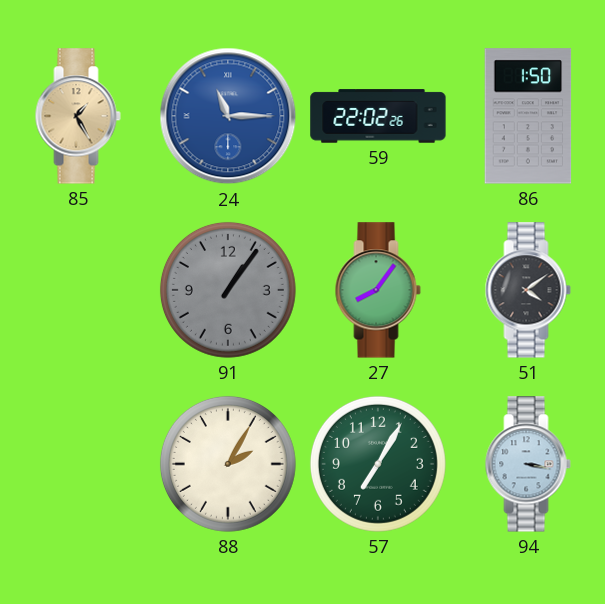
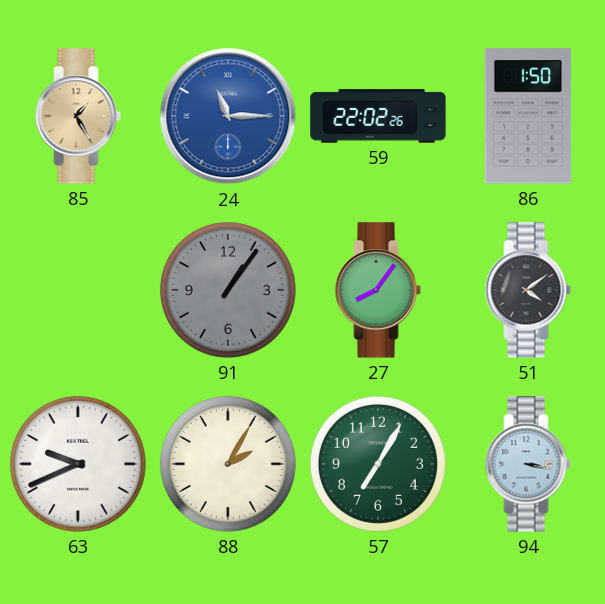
63: none -> 9:41
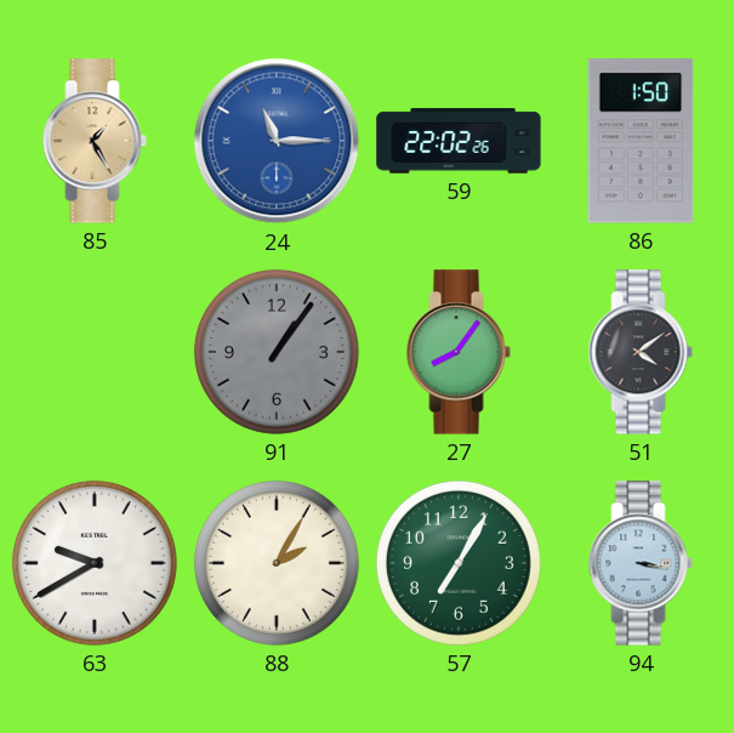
63: 9:41 -> 9:40
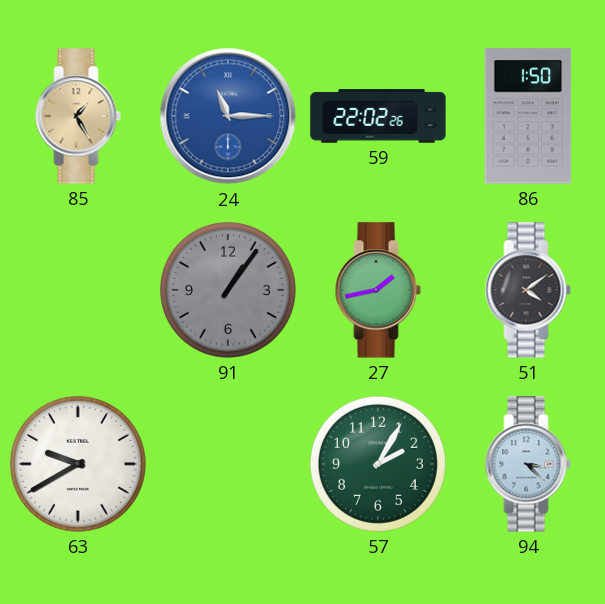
27: 8:06 -> 1:43
88: 2:05 -> none
57: 7:05 -> 2:05
94: 3:17 -> 3:22
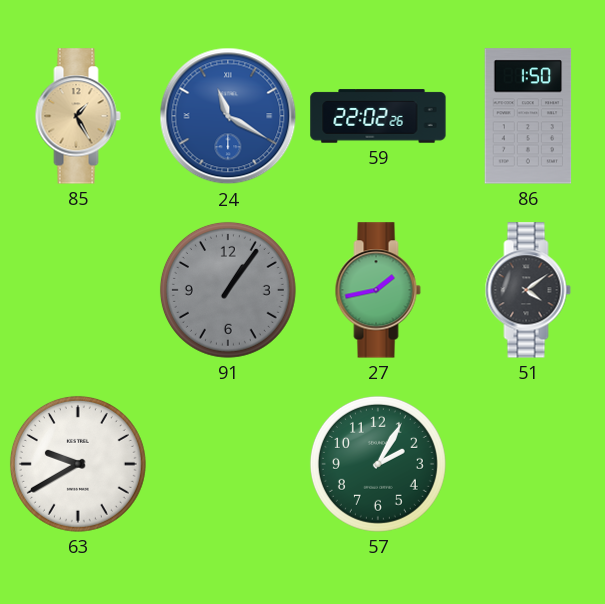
24: 11:15 -> 11:20
94: 3:22 -> none
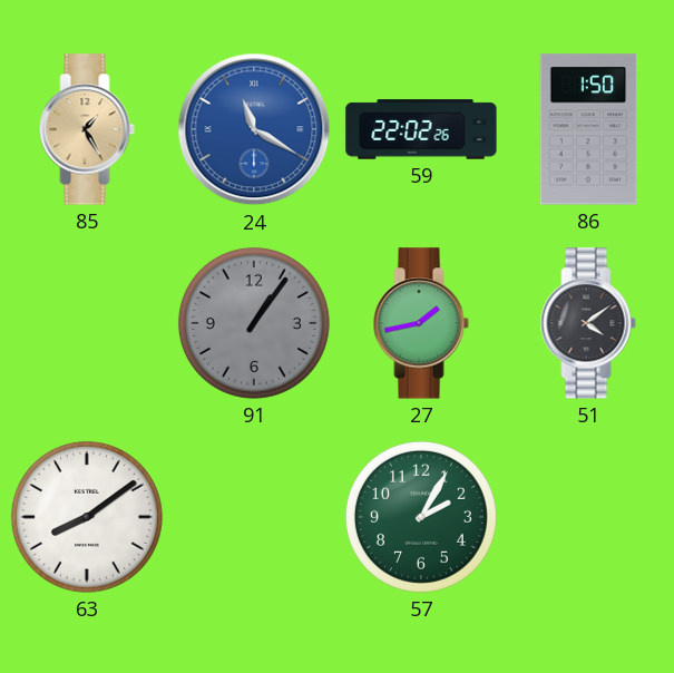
63: 9:40 -> 8:09
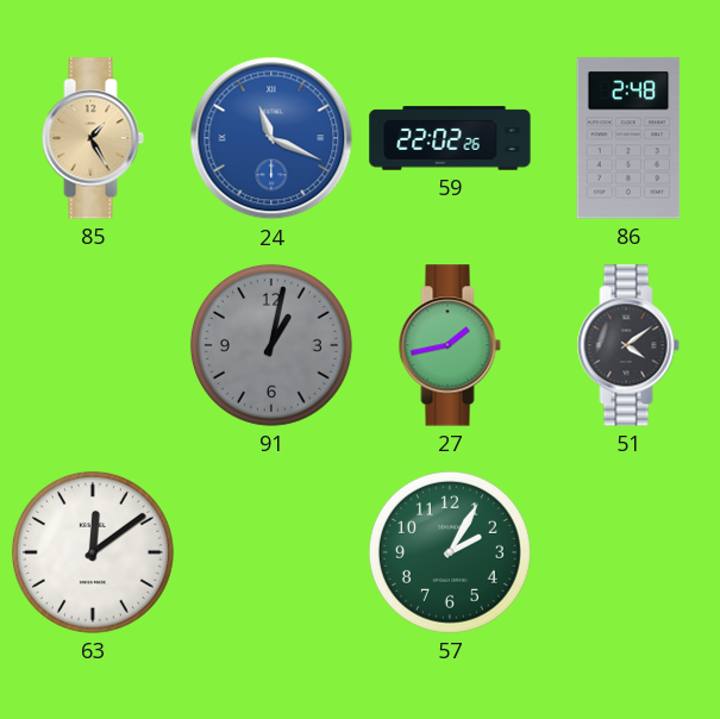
24: 11:20 -> 11:19
86: 1:50 -> 2:48
91: 1:06 -> 1:02
63: 8:09 -> 12:09
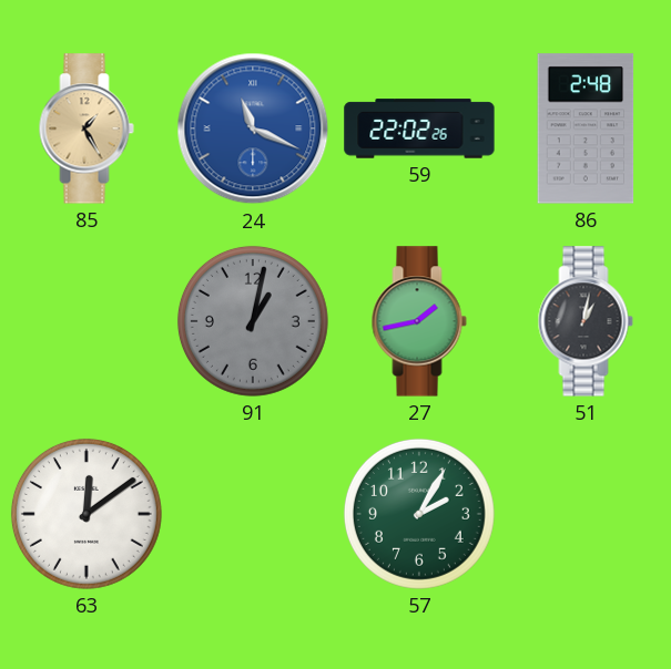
51: 4:09 -> 1:02
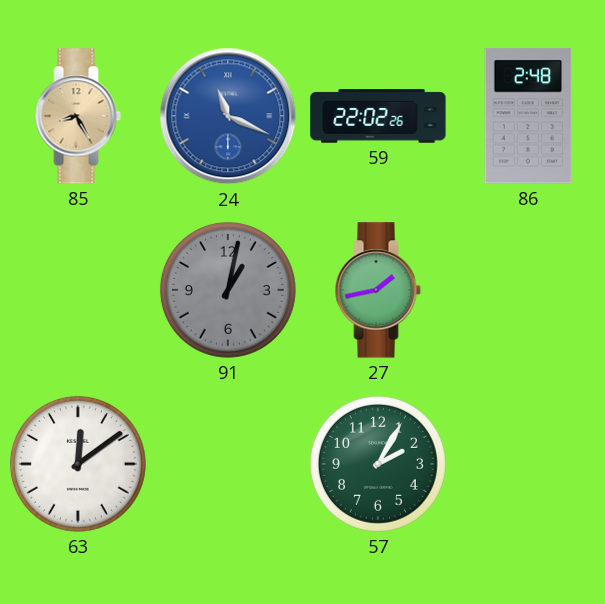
85: 1:25 -> 8:25
51: 1:02 -> none
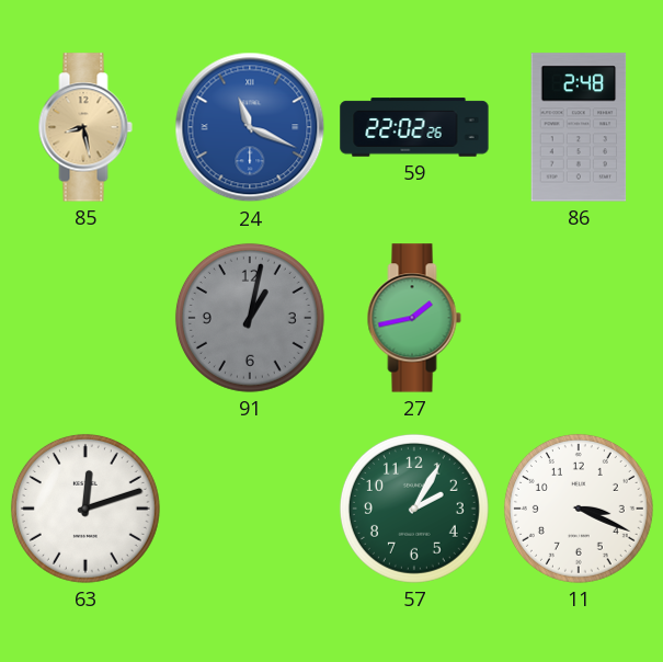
85: 8:25 -> 8:28
63: 12:09 -> 12:12
11: none -> 3:19
